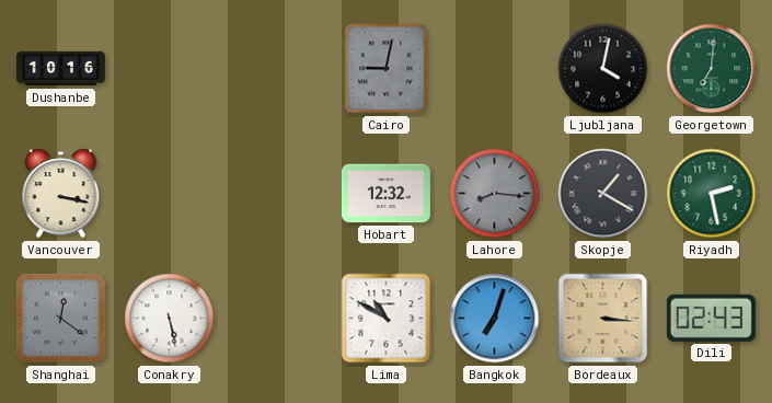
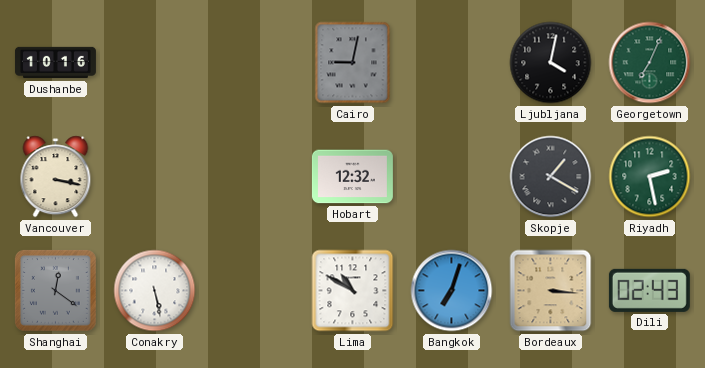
Georgetown: 7:01 -> 7:04
Lahore: 8:16 -> none
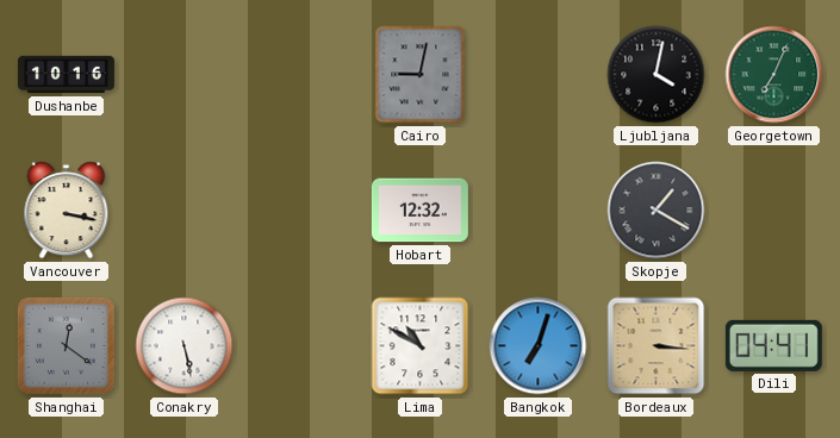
Riyadh: 2:28 -> none
Dili: 02:43 -> 04:41
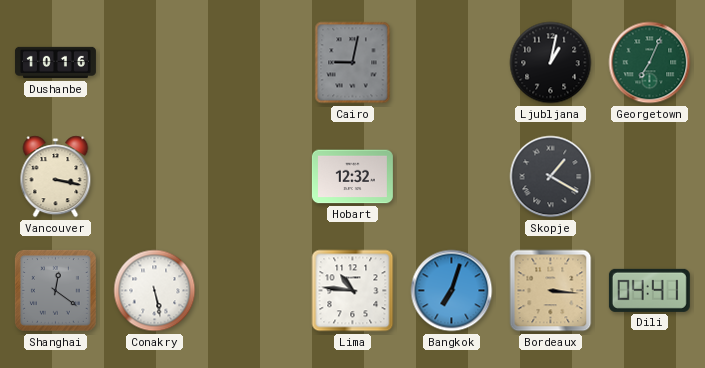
Ljubljana: 4:02 -> 1:02
Lima: 10:50 -> 10:46
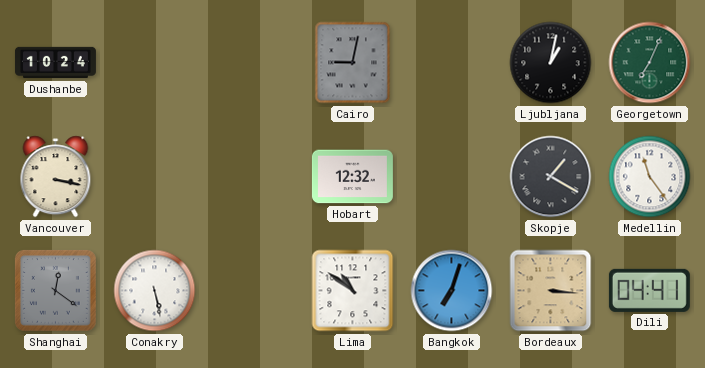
Dushanbe: 10:16 -> 10:24
Medellin: none -> 11:24
Lima: 10:46 -> 10:51
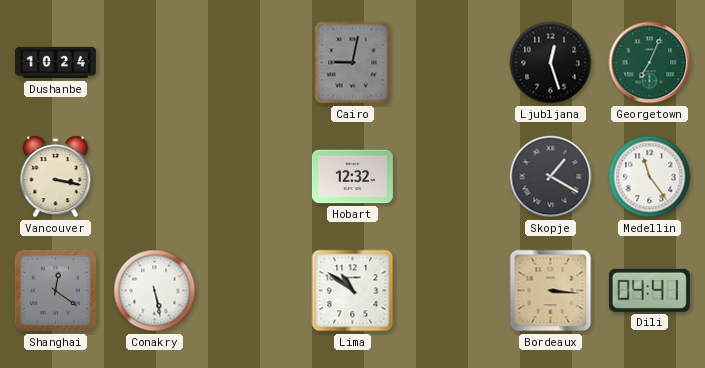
Ljubljana: 1:02 -> 12:27
Bangkok: 7:03 -> none
